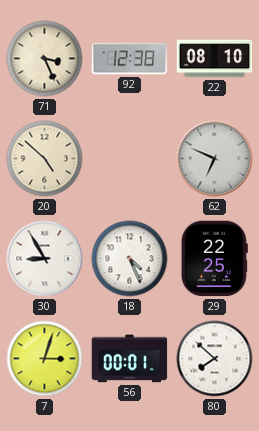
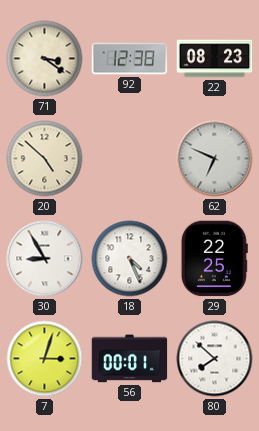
71: 3:26 -> 3:21
22: 08:10 -> 08:23
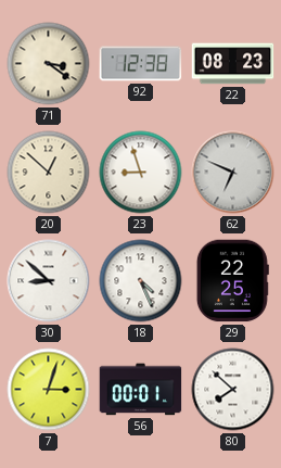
20: 4:52 -> 12:52
23: none -> 8:57
30: 8:55 -> 8:52
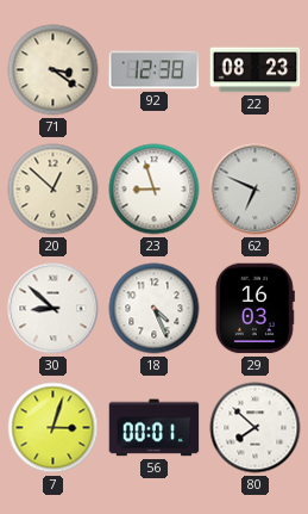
29: 22:25 -> 16:03
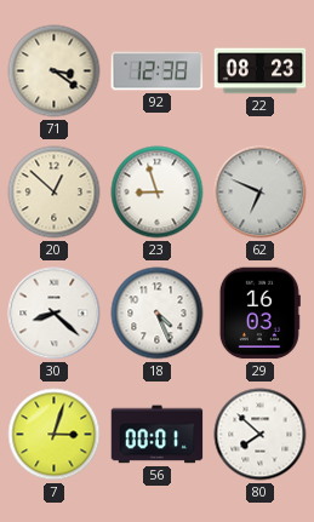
30: 8:52 -> 8:22
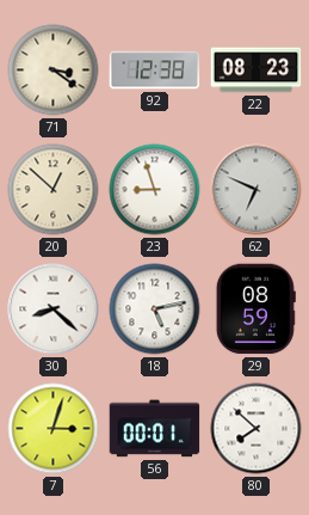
18: 4:26 -> 5:13
29: 16:03 -> 08:59
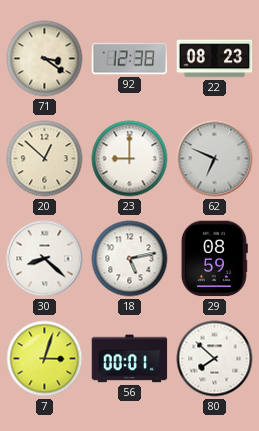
23: 8:57 -> 9:00
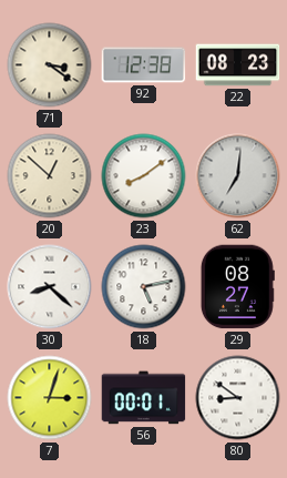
23: 9:00 -> 8:09
62: 6:49 -> 7:01
29: 08:59 -> 08:27
80: 7:52 -> 8:51
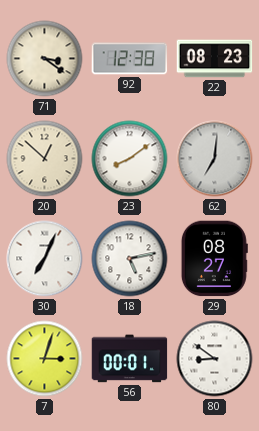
30: 8:22 -> 7:04
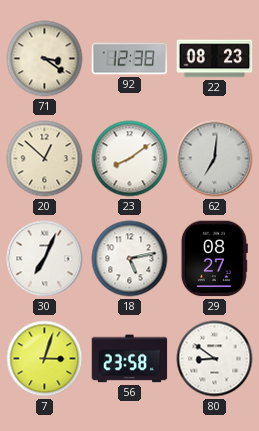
56: 00:01 -> 23:58
